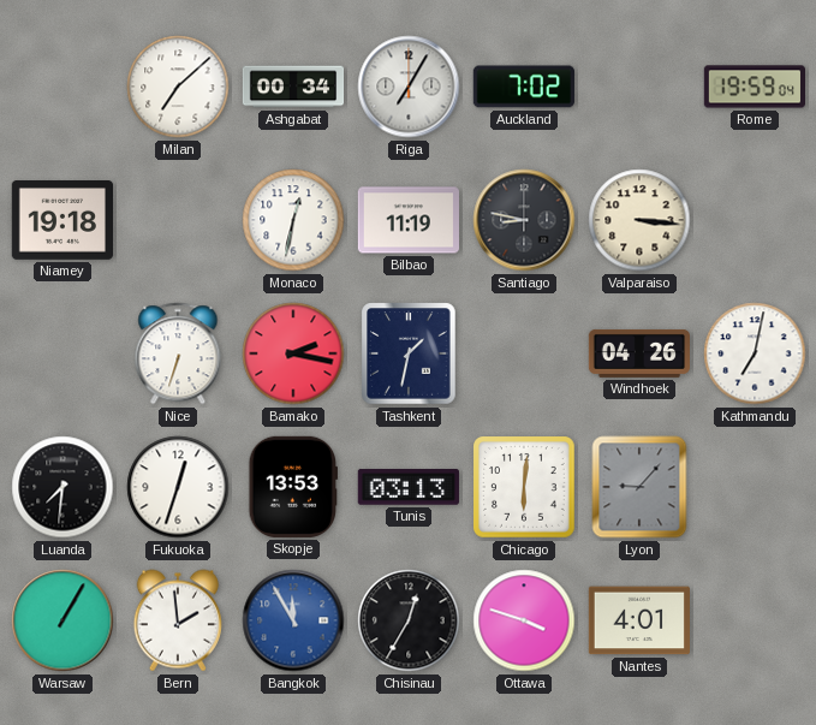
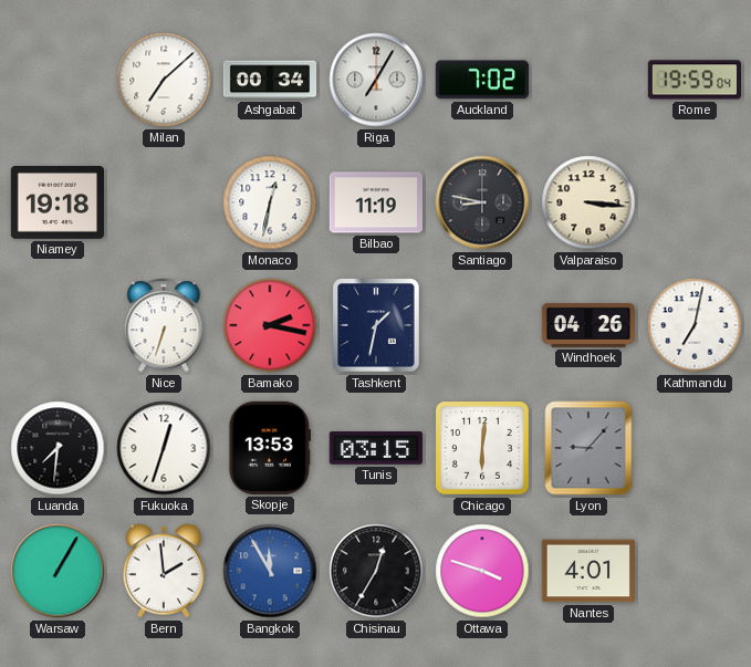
Tunis: 03:13 -> 03:15
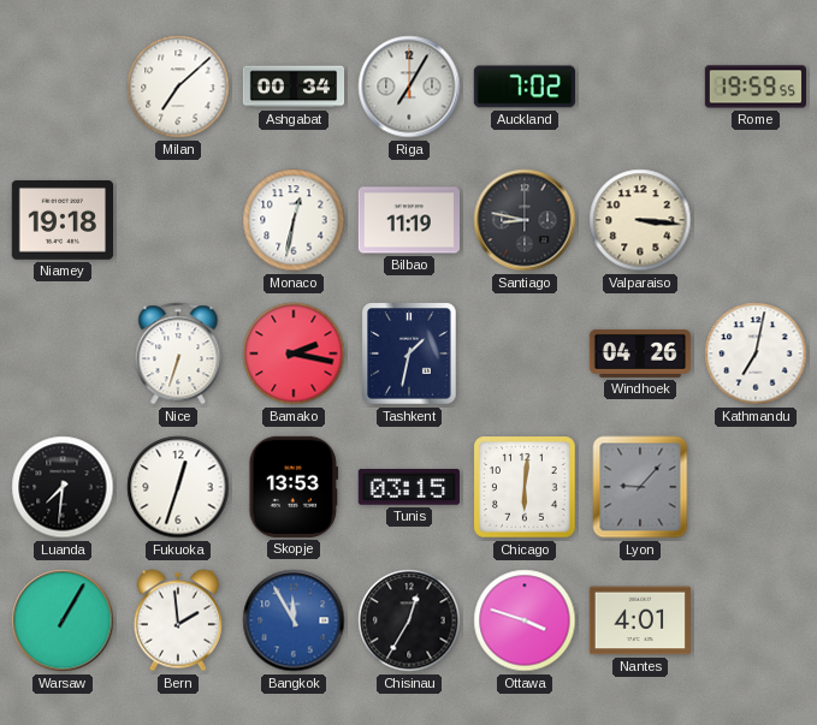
Rome: 19:59:04 -> 19:59:55
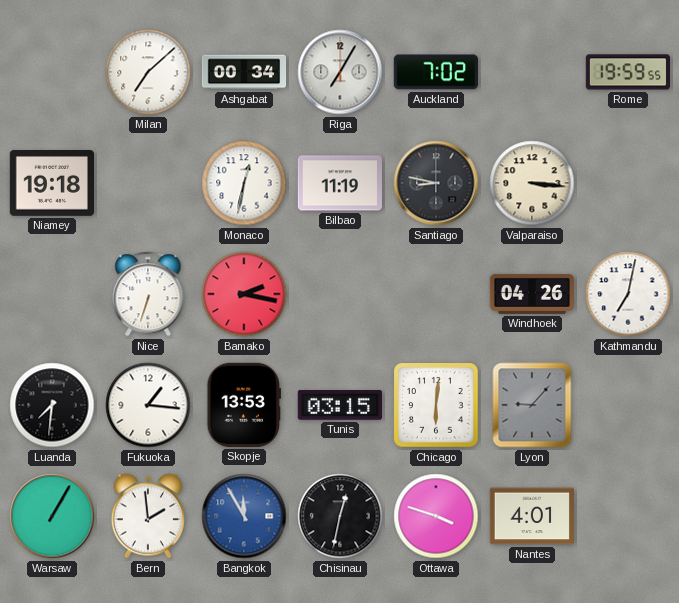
Tashkent: 1:32 -> none
Fukuoka: 12:33 -> 1:16
Chisinau: 12:35 -> 12:32
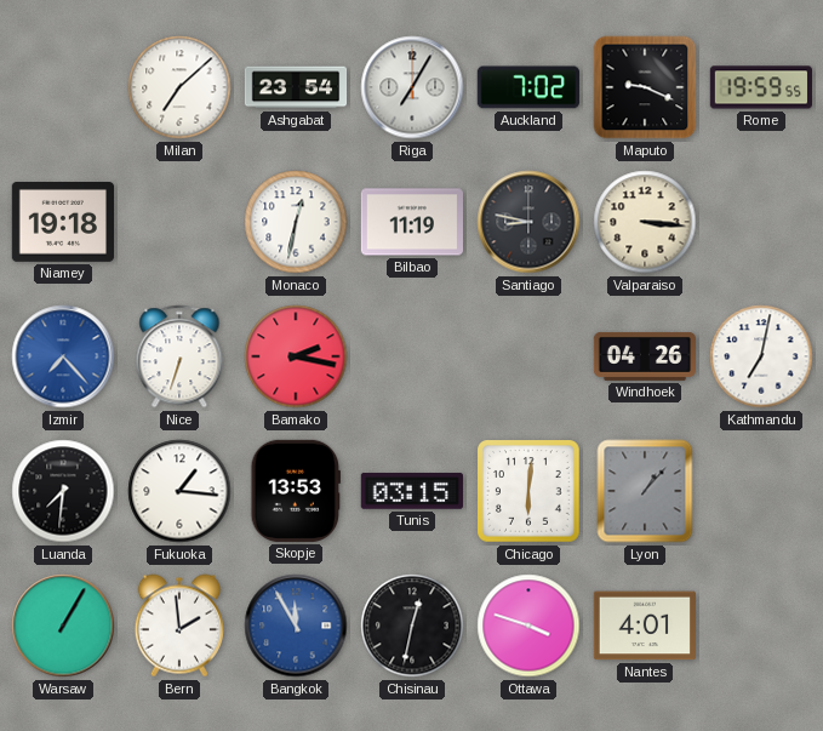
Ashgabat: 00:34 -> 23:54
Maputo: none -> 9:19
Izmir: none -> 7:23
Lyon: 9:07 -> 1:07
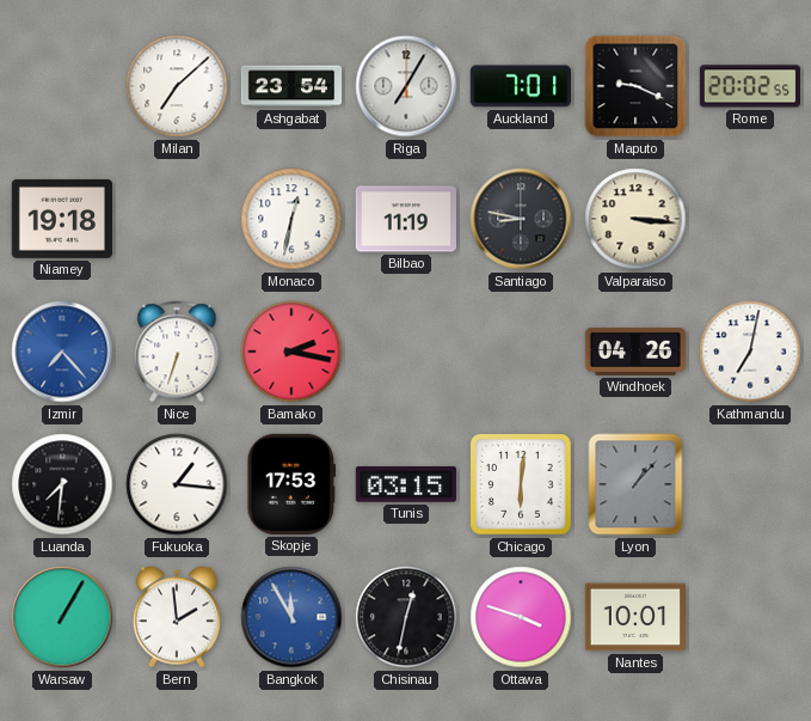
Auckland: 7:02 -> 7:01
Rome: 19:59 -> 20:02
Skopje: 13:53 -> 17:53
Nantes: 4:01 -> 10:01
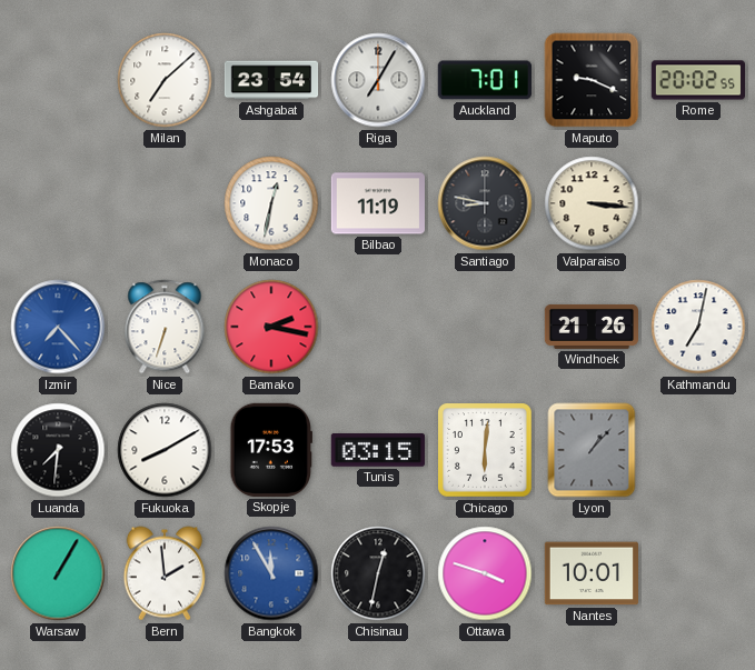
Niamey: 19:18 -> none
Windhoek: 04:26 -> 21:26
Fukuoka: 1:16 -> 8:10
